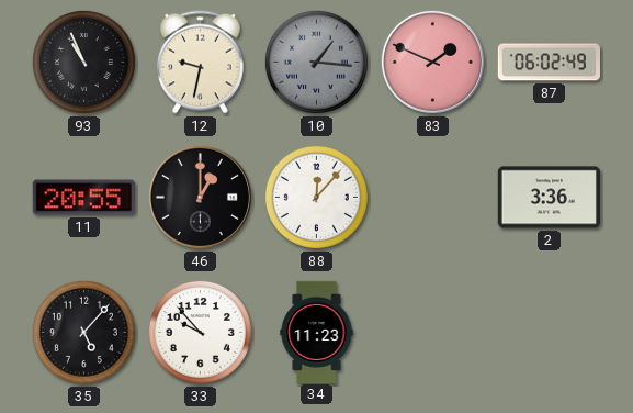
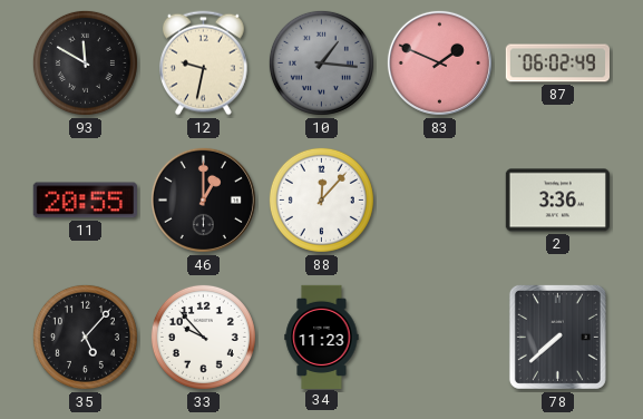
93: 10:56 -> 11:50
78: none -> 7:38
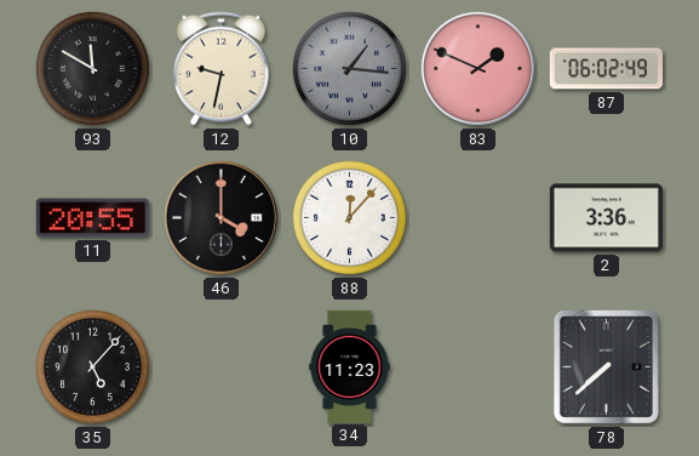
46: 1:00 -> 4:00
33: 9:53 -> none
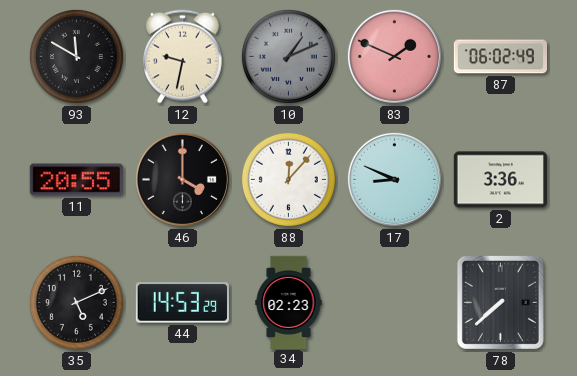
10: 1:16 -> 1:11
17: none -> 8:49
35: 5:07 -> 5:11
44: none -> 14:53
34: 11:23 -> 02:23
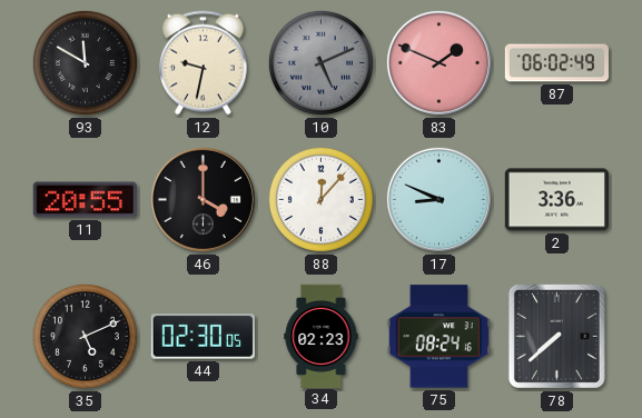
10: 1:11 -> 5:11
44: 14:53 -> 02:30
75: none -> 08:24
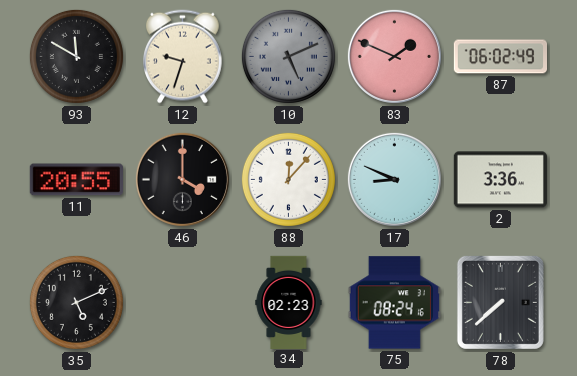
12: 9:32 -> 9:33
44: 02:30 -> none
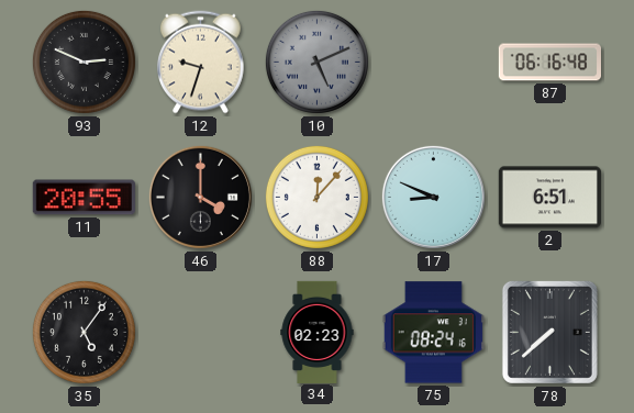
93: 11:50 -> 2:49
83: 1:49 -> none
87: 06:02 -> 06:16
2: 3:36 -> 6:51
35: 5:11 -> 5:06
